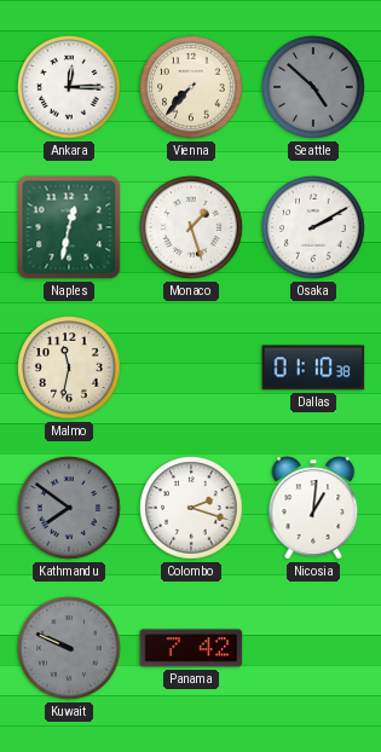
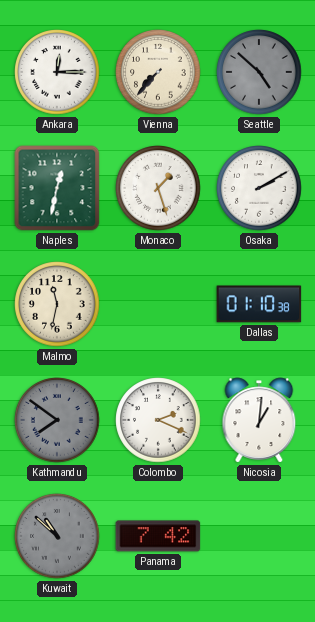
Colombo: 2:18 -> 2:19
Kuwait: 9:49 -> 10:52
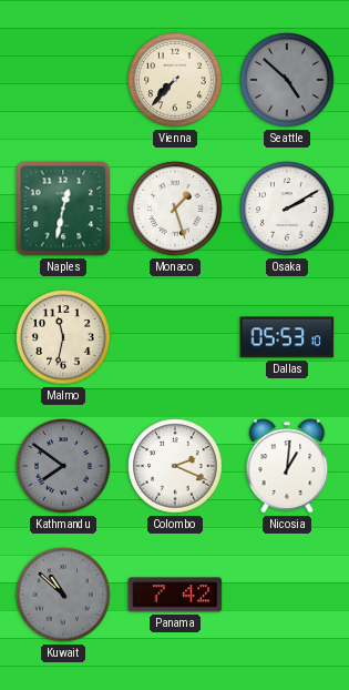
Ankara: 12:15 -> none
Dallas: 01:10 -> 05:53
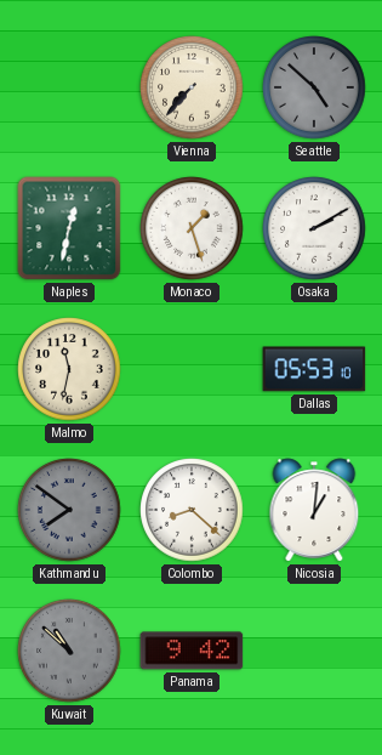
Colombo: 2:19 -> 8:22
Panama: 7:42 -> 9:42
